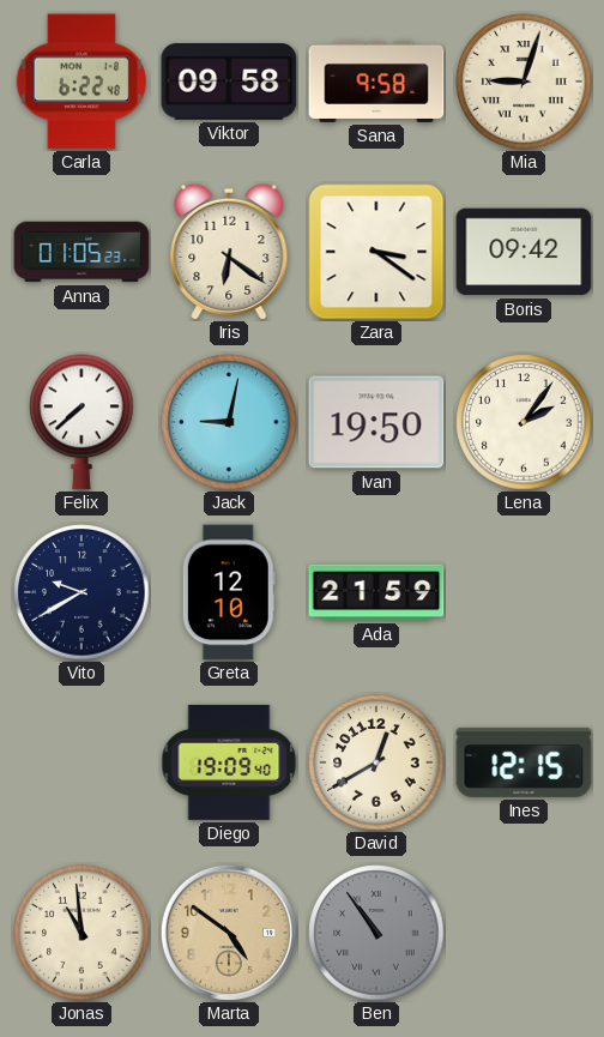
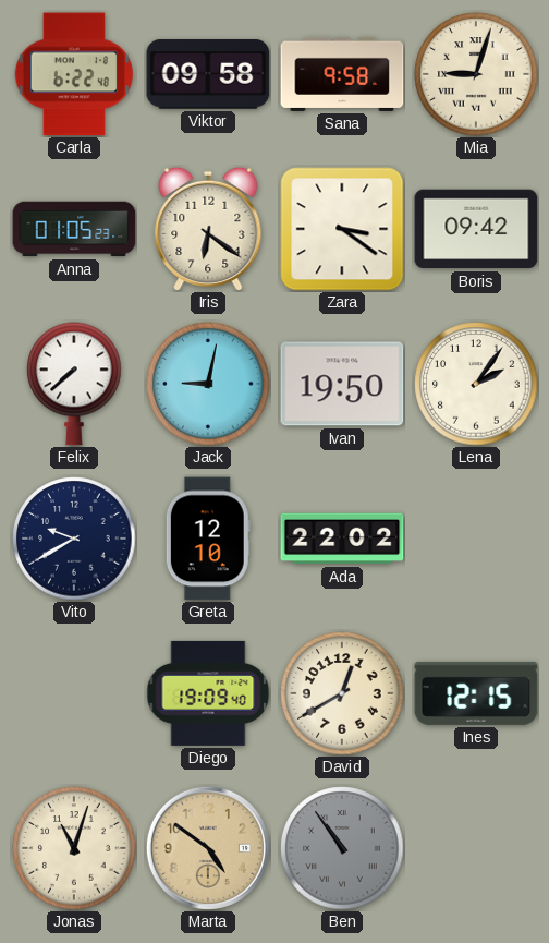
Ada: 21:59 -> 22:02
Jonas: 10:59 -> 11:03
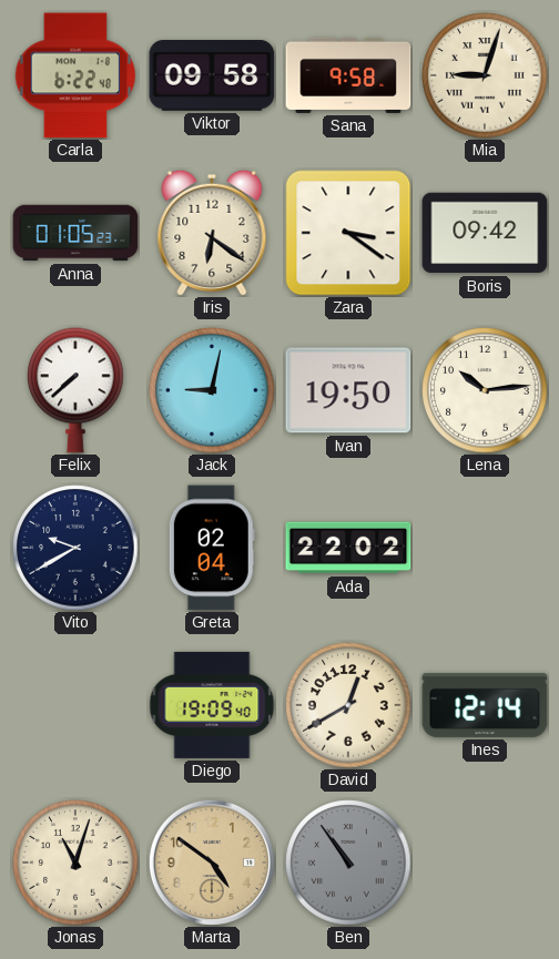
Lena: 2:06 -> 10:14
Greta: 12:10 -> 02:04
Ines: 12:15 -> 12:14
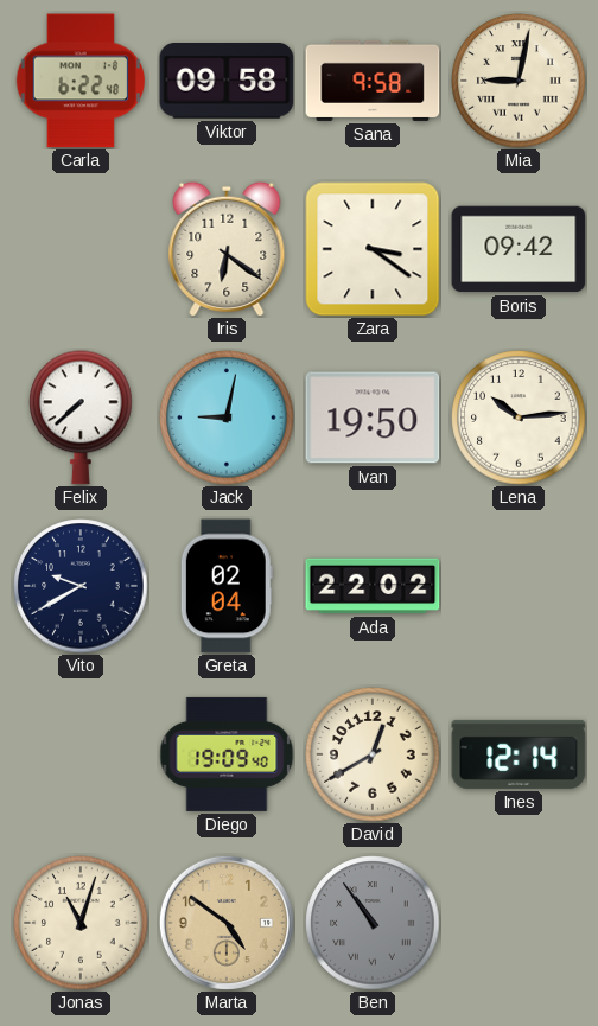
Mia: 9:03 -> 9:02
Anna: 01:05 -> none
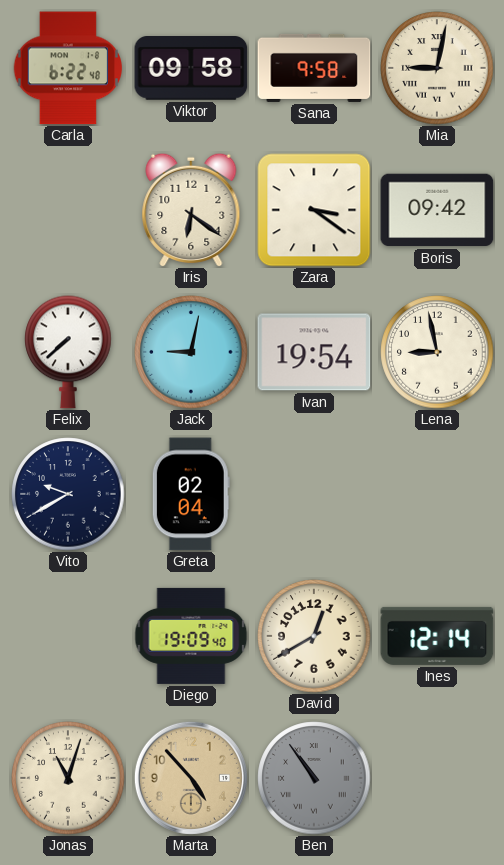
Ivan: 19:50 -> 19:54
Lena: 10:14 -> 8:58
Ada: 22:02 -> none
Marta: 4:51 -> 4:53
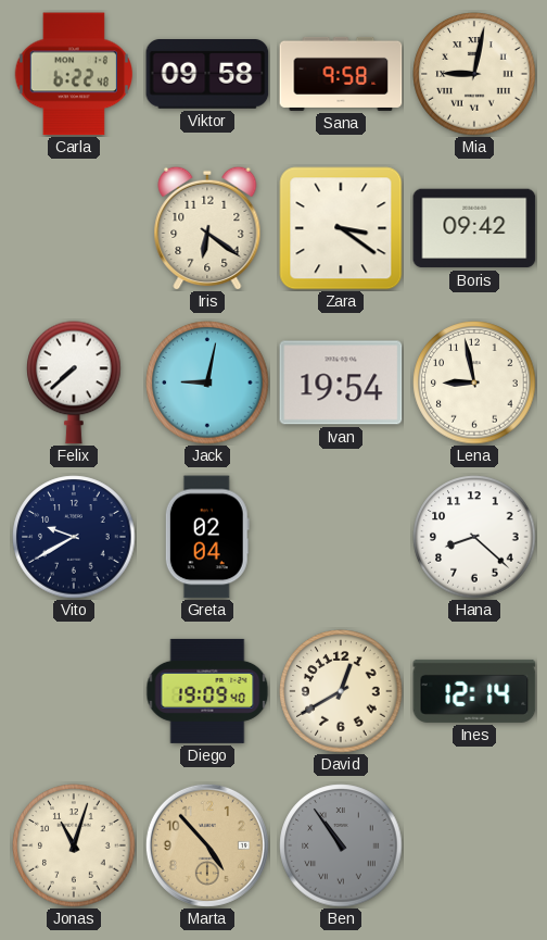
Hana: none -> 8:22
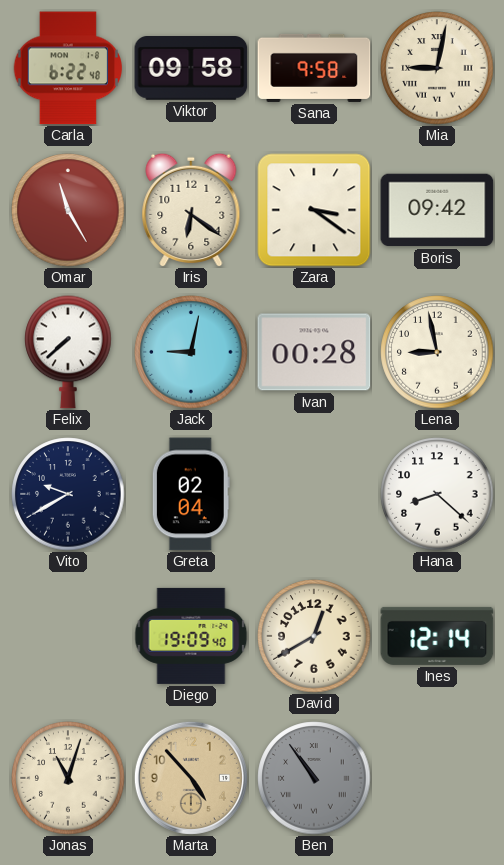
Omar: none -> 11:25
Ivan: 19:54 -> 00:28
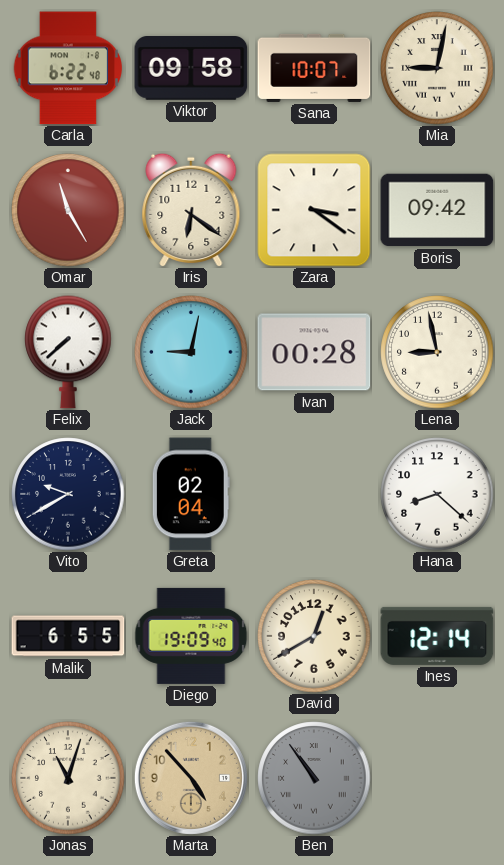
Sana: 9:58 -> 10:07
Malik: none -> 6:55
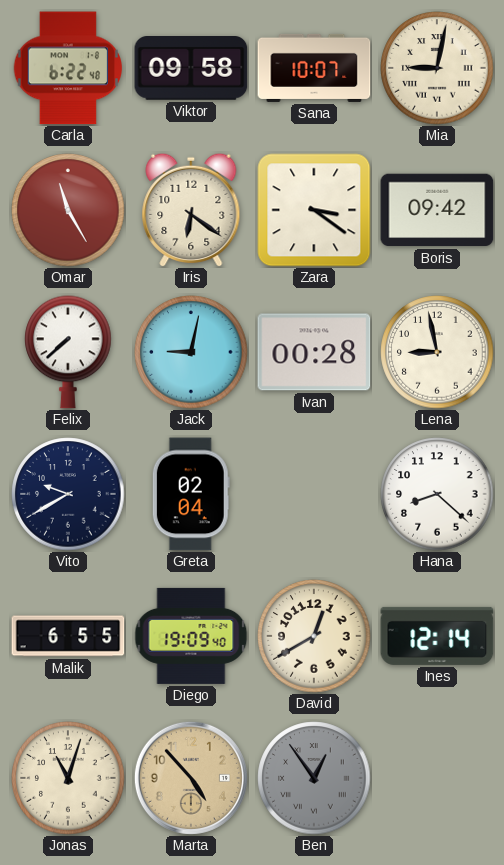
Ben: 10:54 -> 12:54
